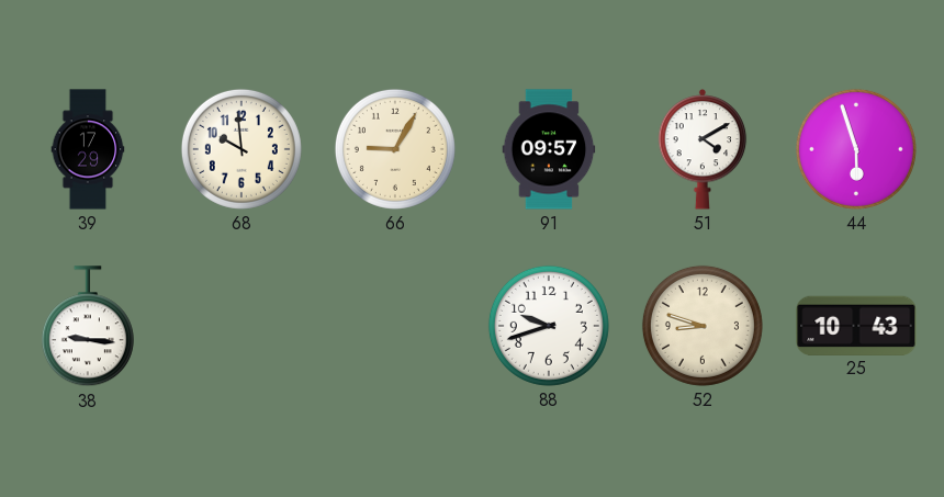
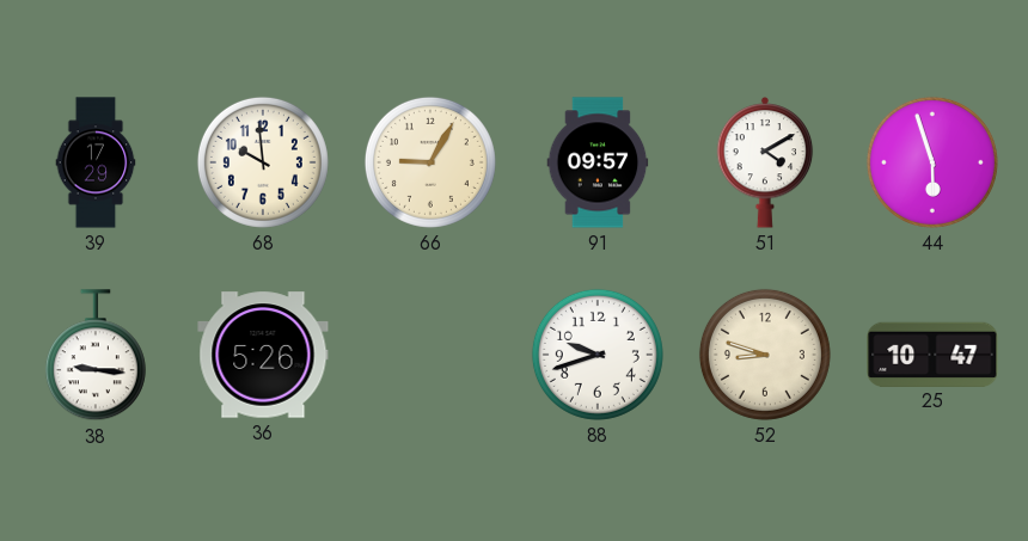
36: none -> 5:26
25: 10:43 -> 10:47
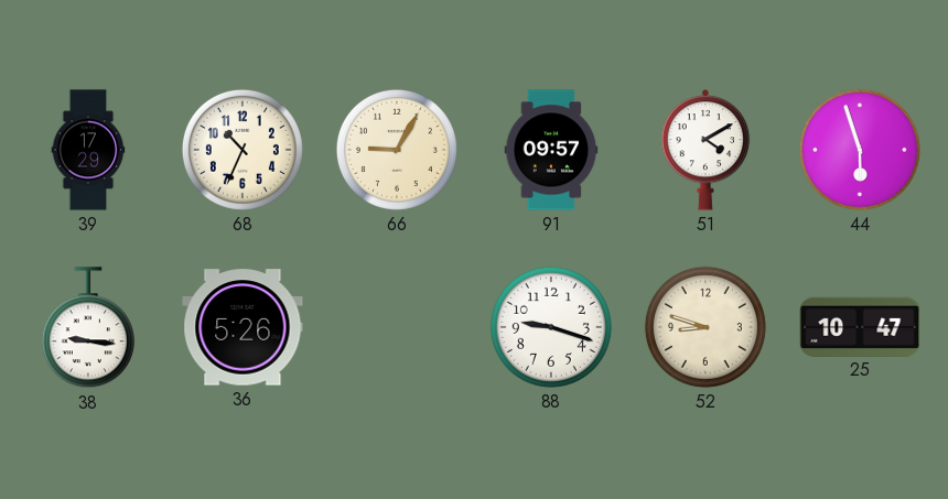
68: 9:59 -> 10:34
88: 9:42 -> 9:18
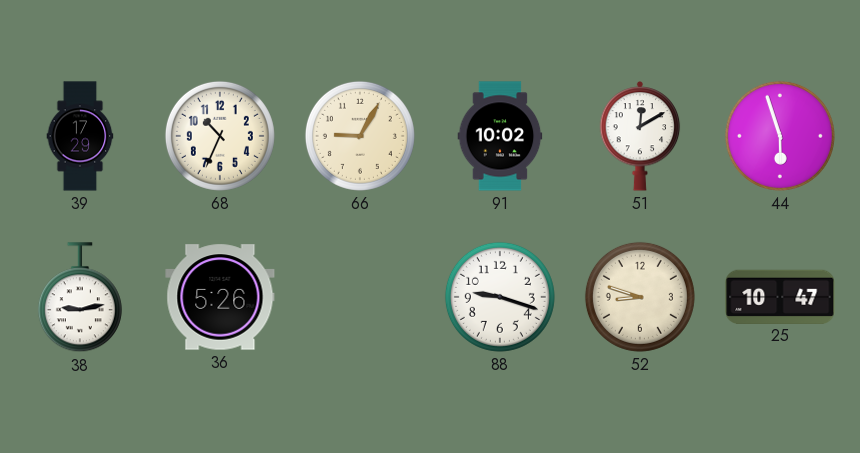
91: 09:57 -> 10:02
51: 4:10 -> 12:10
38: 9:16 -> 9:13
